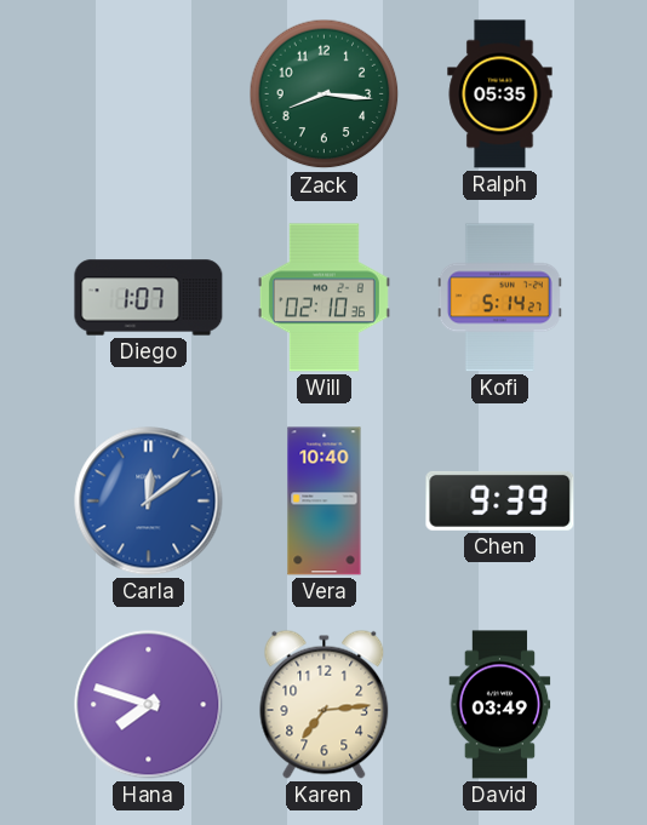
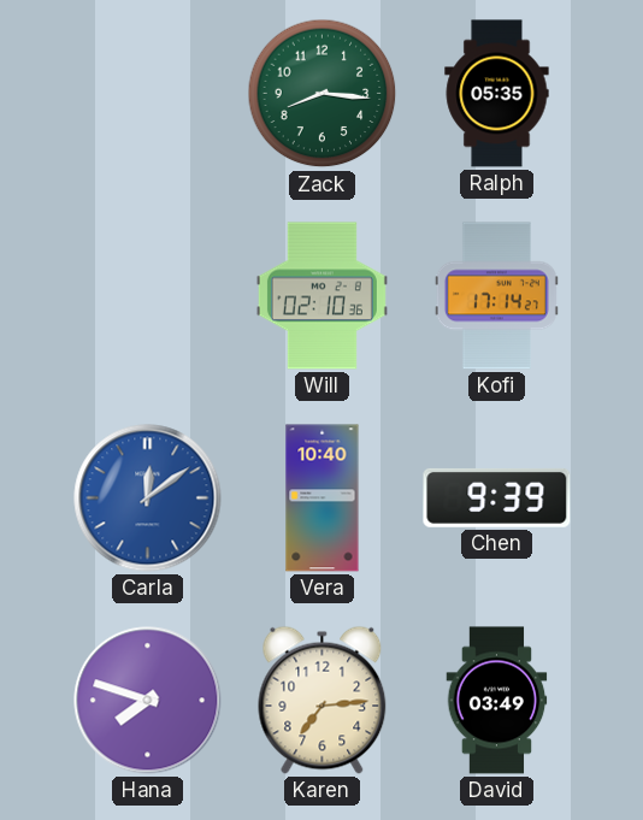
Diego: 1:07 -> none
Kofi: 5:14 -> 17:14
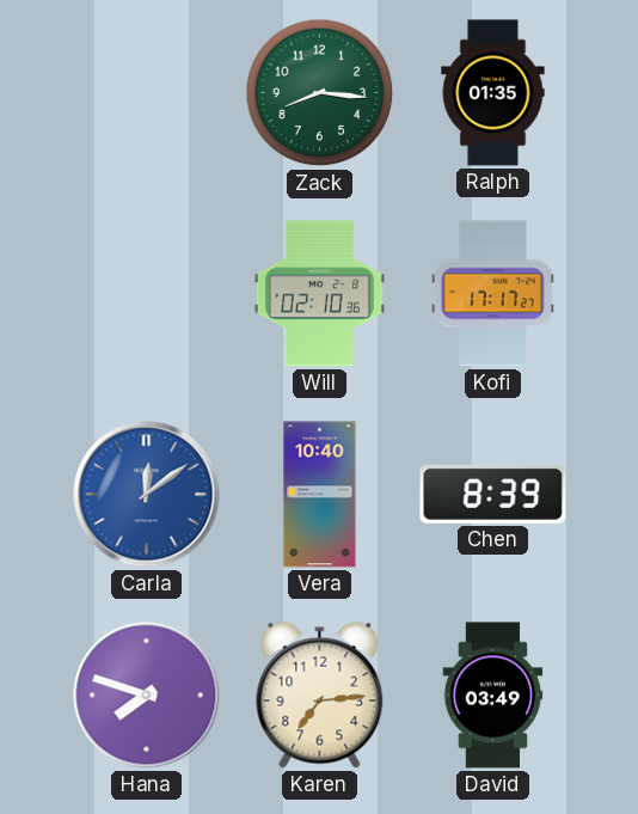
Ralph: 05:35 -> 01:35
Kofi: 17:14 -> 17:17
Chen: 9:39 -> 8:39
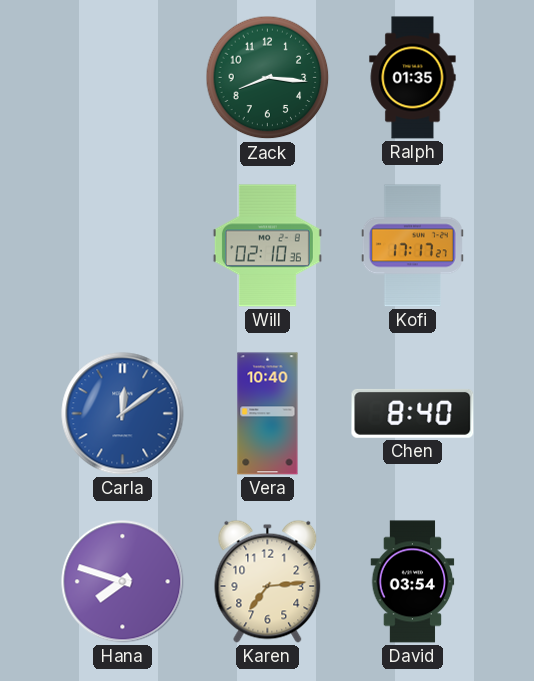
Chen: 8:39 -> 8:40
David: 03:49 -> 03:54
